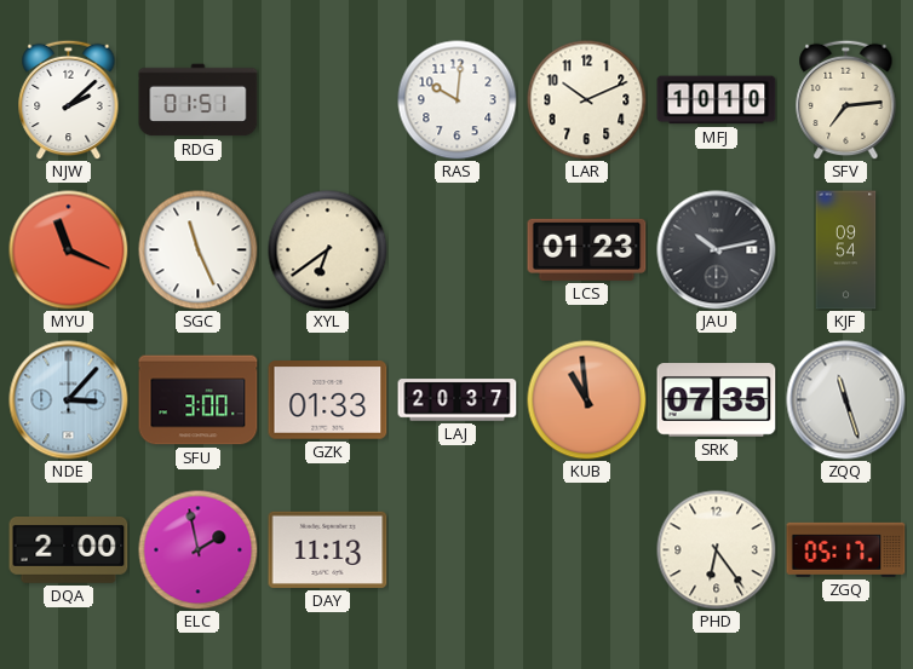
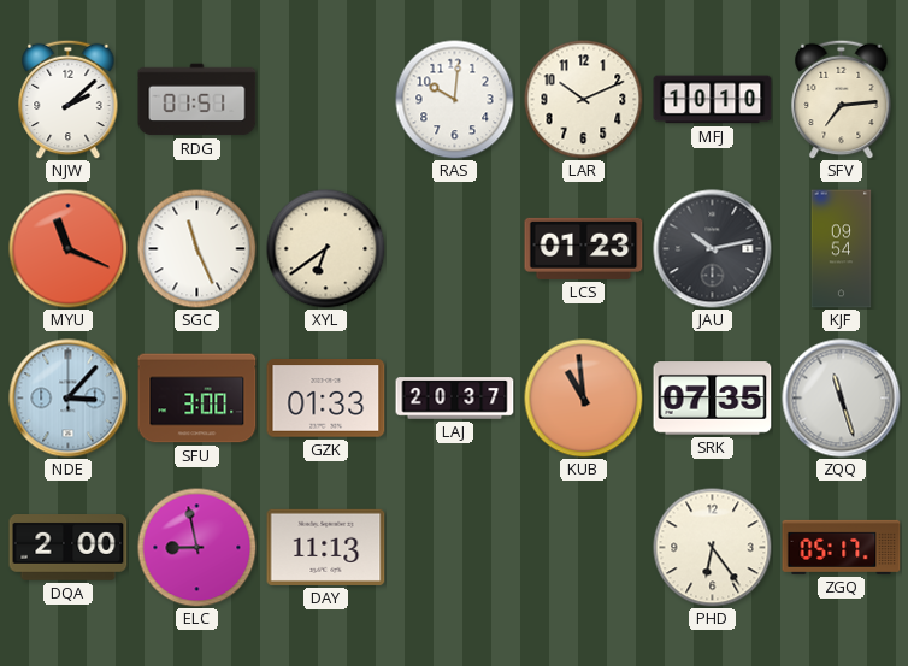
ELC: 1:58 -> 8:58
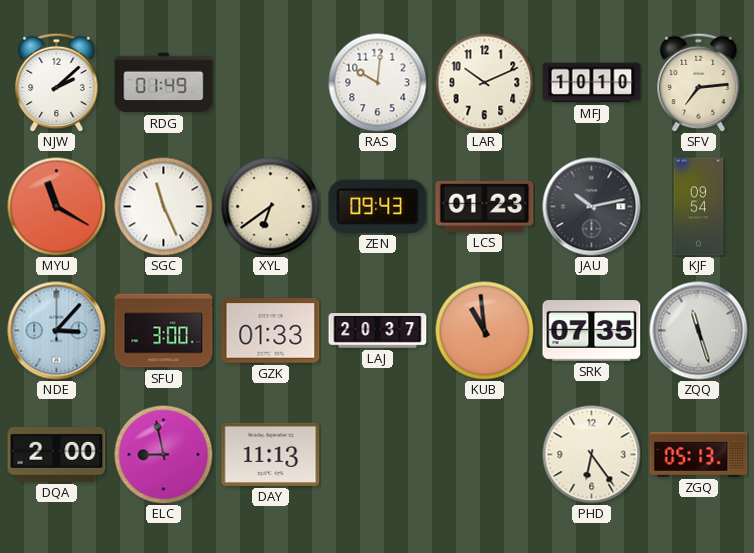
RDG: 01:51 -> 01:49
MYU: 11:19 -> 11:20
ZEN: none -> 09:43
ZGQ: 05:17 -> 05:13
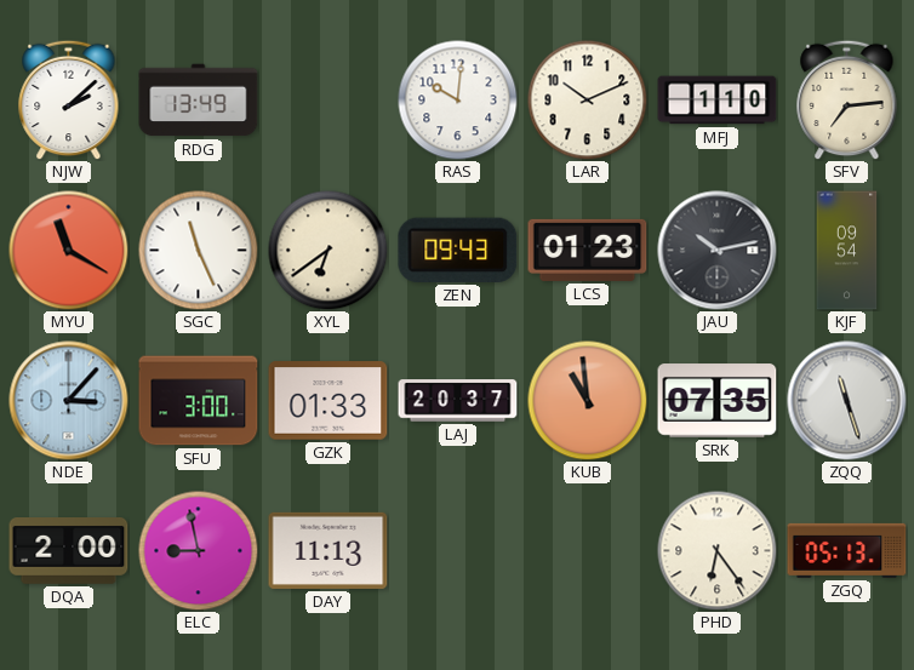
RDG: 01:49 -> 13:49
MFJ: 10:10 -> 1:10
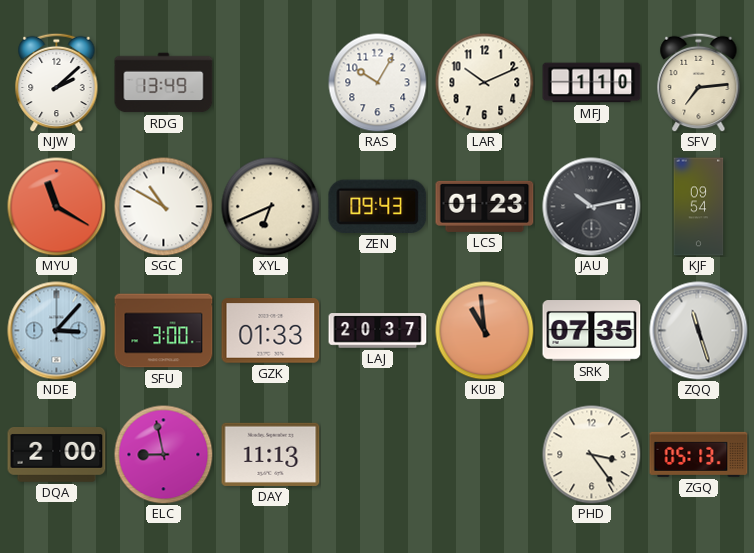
RAS: 10:01 -> 10:05
SGC: 11:26 -> 10:50
XYL: 6:39 -> 6:41
PHD: 6:24 -> 3:24
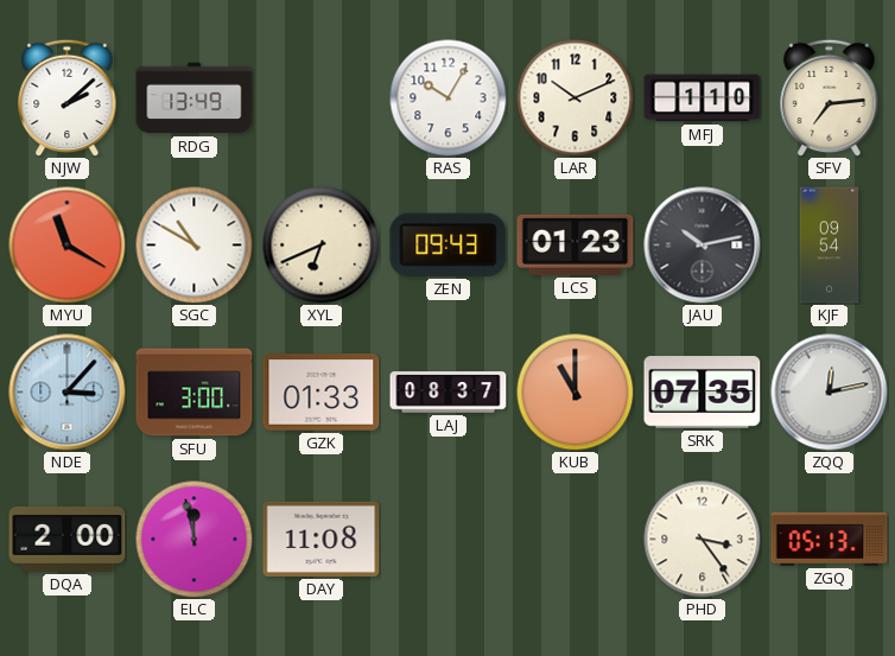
LAJ: 20:37 -> 08:37
KUB: 10:59 -> 11:00
ZQQ: 11:27 -> 12:13
ELC: 8:58 -> 11:58
DAY: 11:13 -> 11:08
